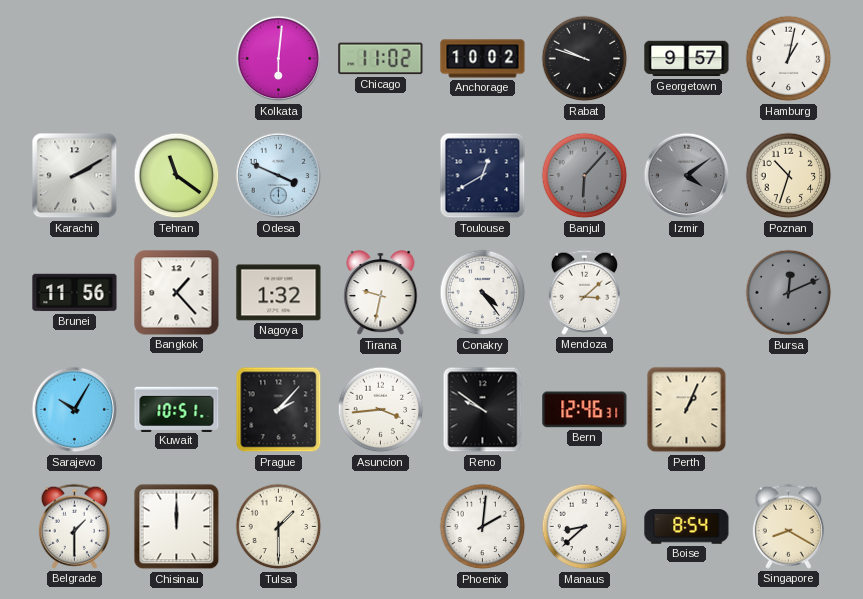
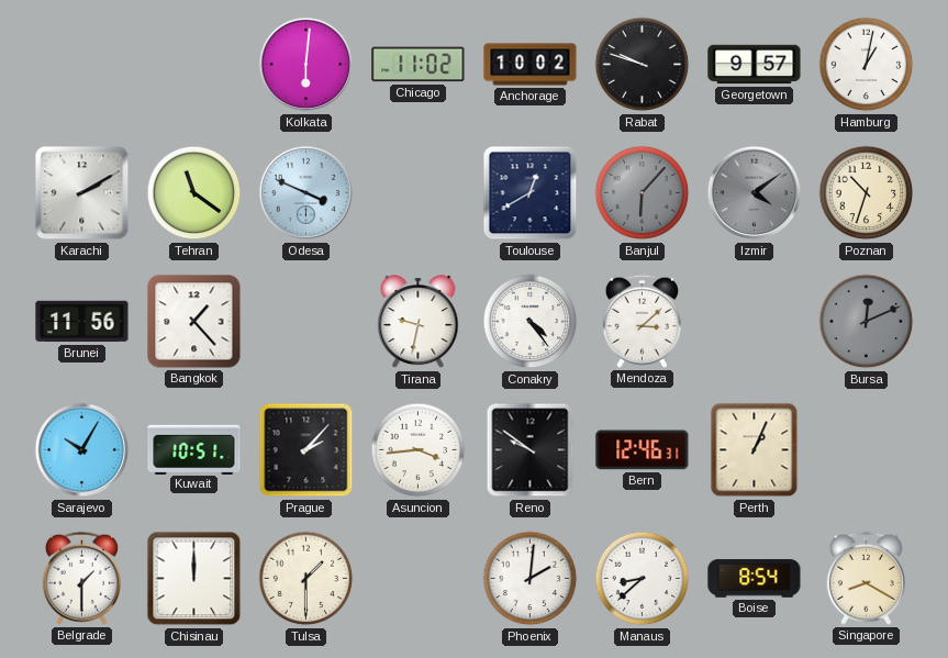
Nagoya: 1:32 -> none
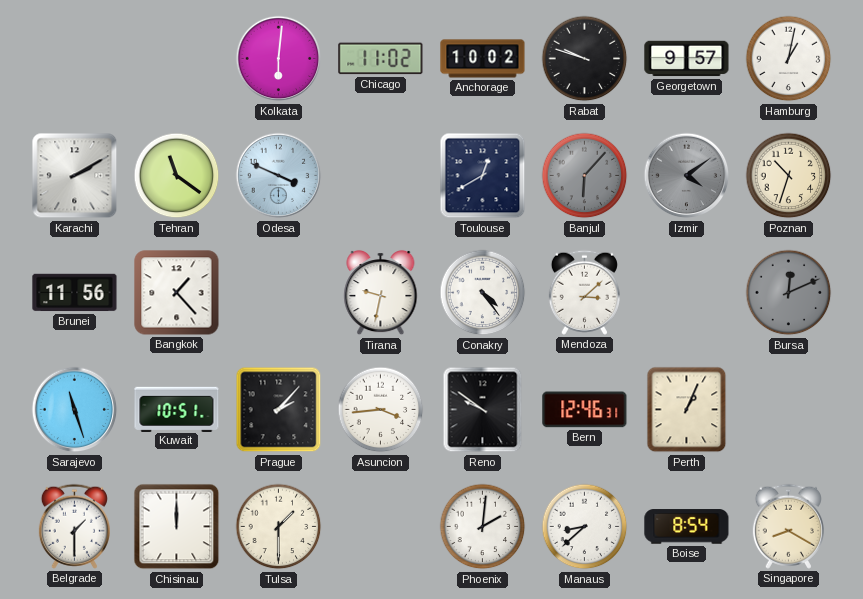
Sarajevo: 10:05 -> 11:27
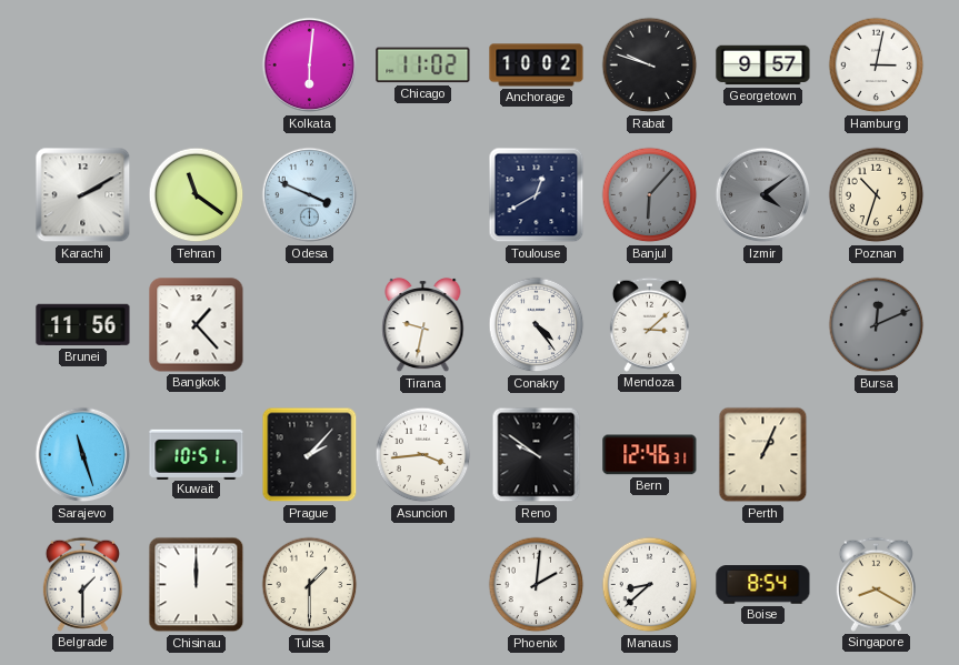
Hamburg: 1:02 -> 3:02
